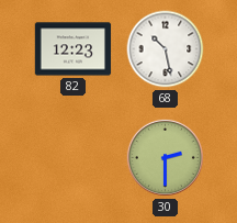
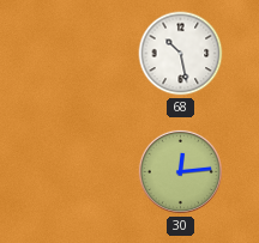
82: 12:23 -> none
30: 2:30 -> 12:14
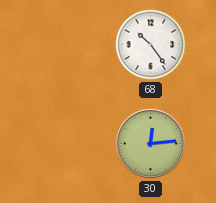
68: 10:28 -> 10:24
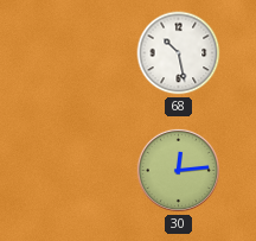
68: 10:24 -> 10:28
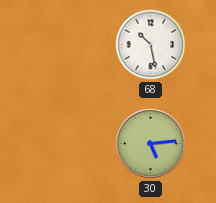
30: 12:14 -> 5:14
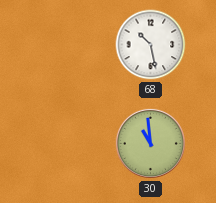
30: 5:14 -> 10:59
